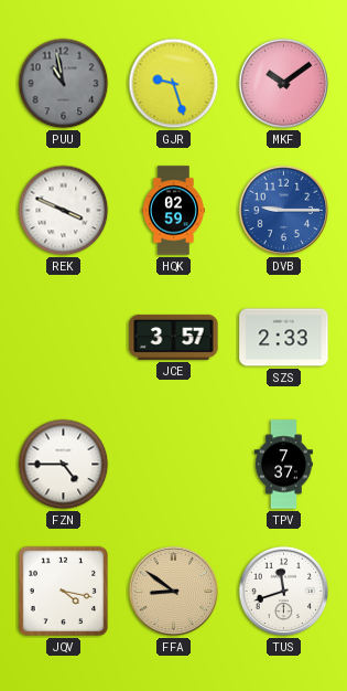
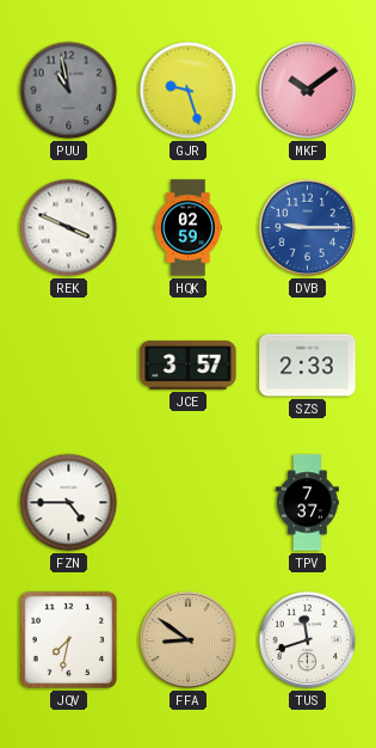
JQV: 4:17 -> 7:32
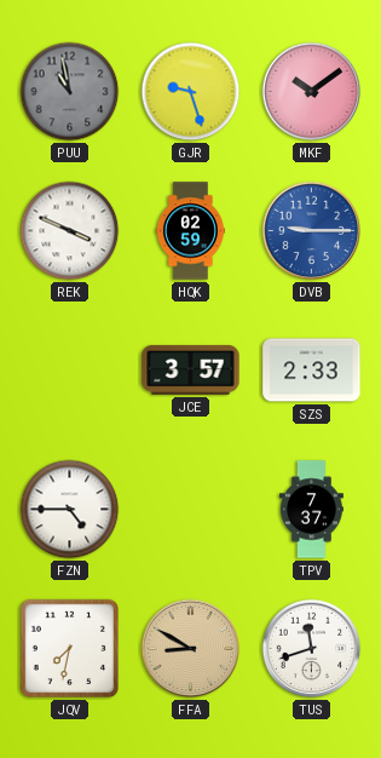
FFA: 8:51 -> 8:50
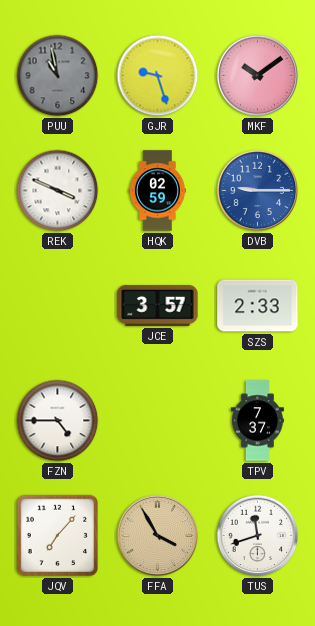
JQV: 7:32 -> 7:07
FFA: 8:50 -> 3:55
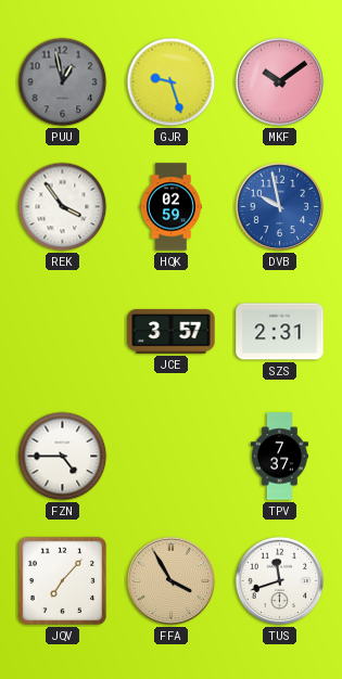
PUU: 10:58 -> 12:58
REK: 3:49 -> 3:54
DVB: 9:15 -> 9:58
SZS: 2:33 -> 2:31
